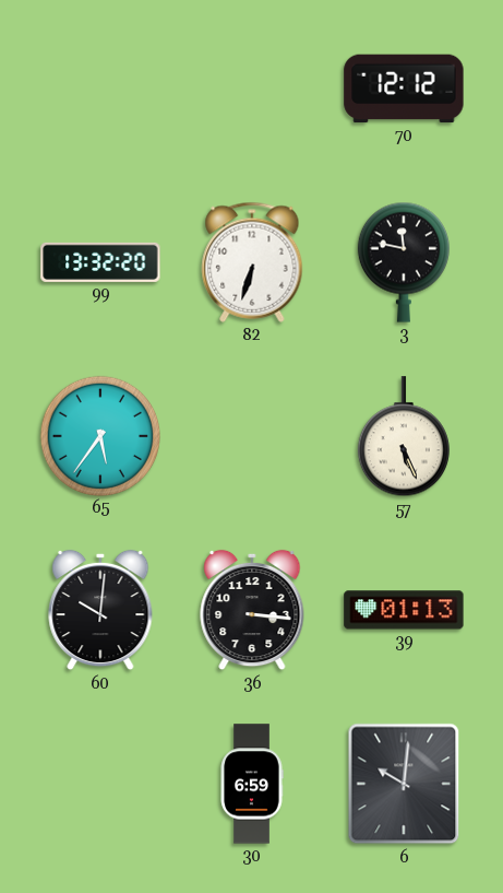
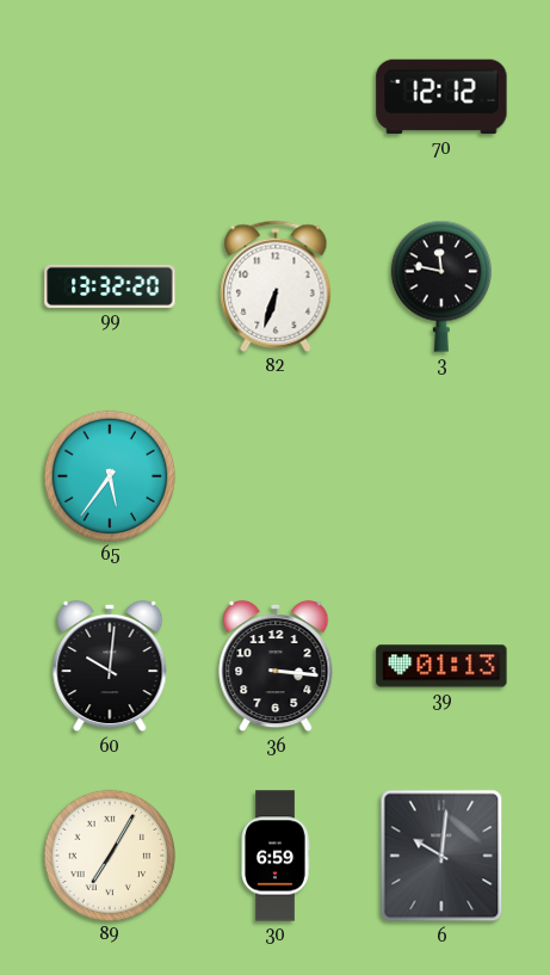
57: 5:26 -> none
89: none -> 7:05
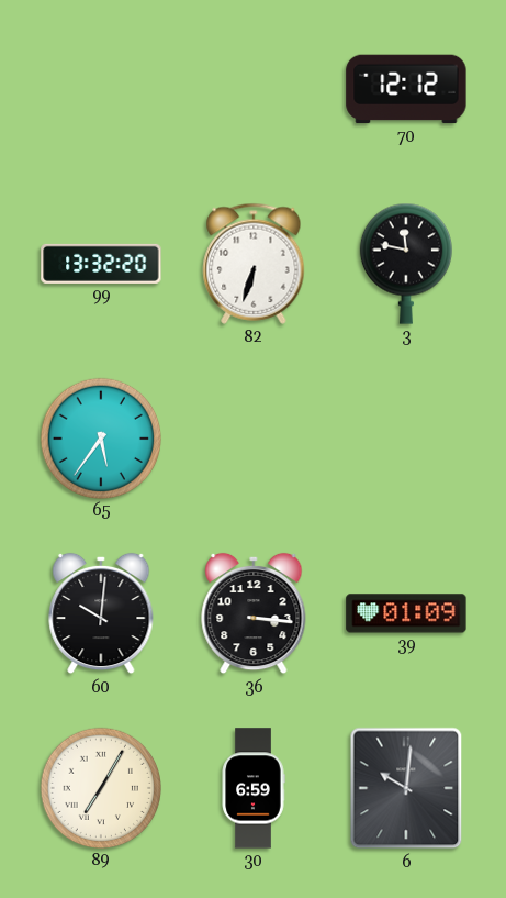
39: 01:13 -> 01:09
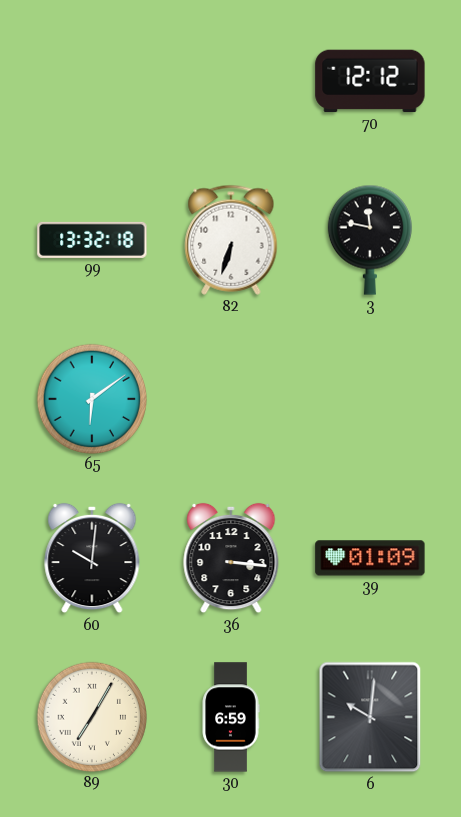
99: 13:32:20 -> 13:32:18
65: 5:36 -> 6:09
